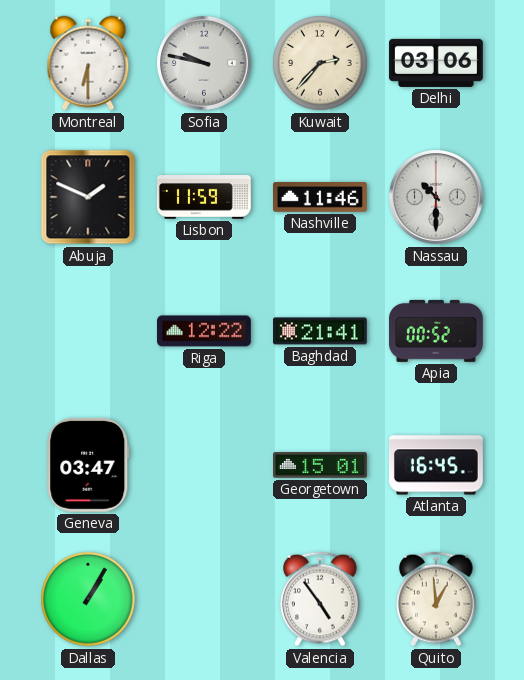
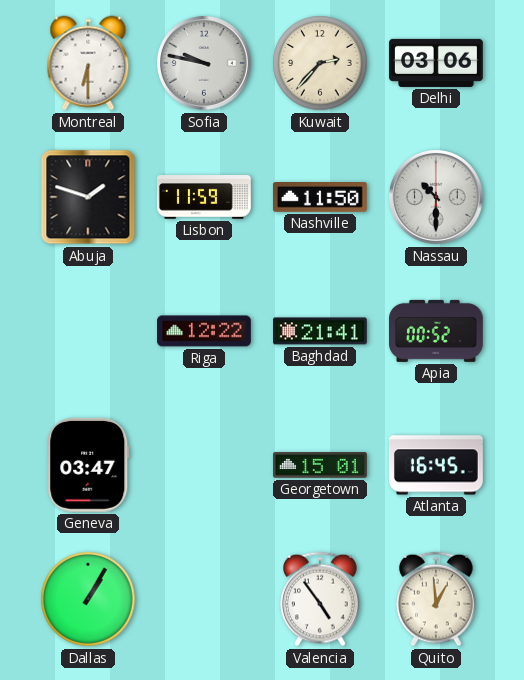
Abuja: 1:49 -> 1:48
Nashville: 11:46 -> 11:50
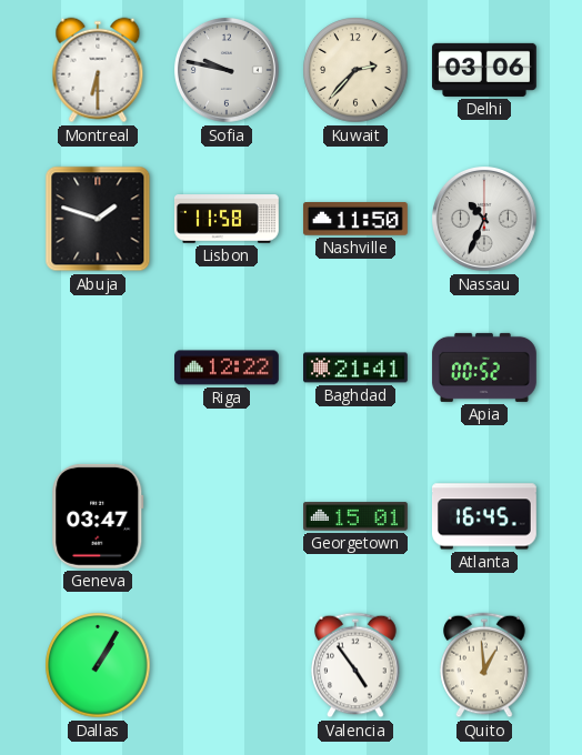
Lisbon: 11:59 -> 11:58
Nassau: 10:30 -> 10:34
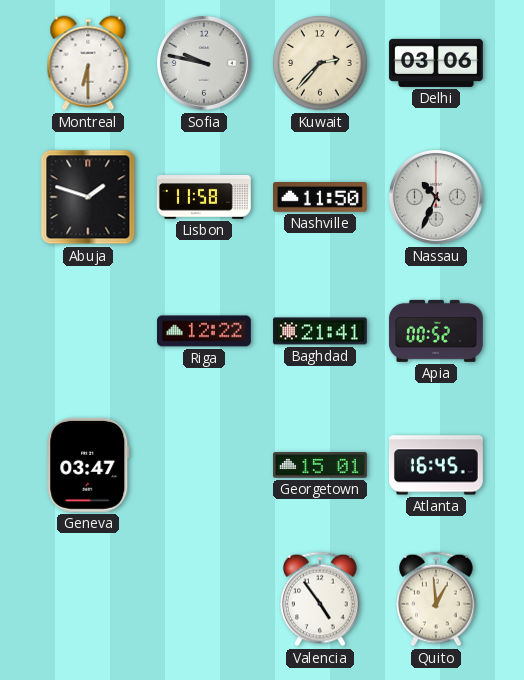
Dallas: 1:05 -> none
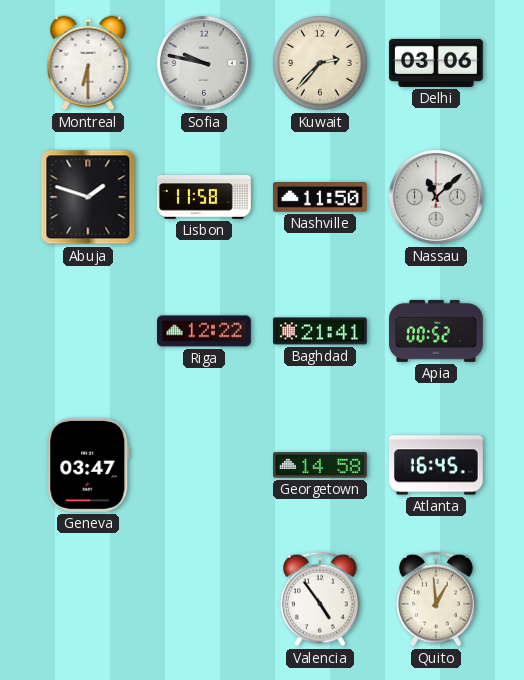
Nassau: 10:34 -> 11:08
Georgetown: 15:01 -> 14:58
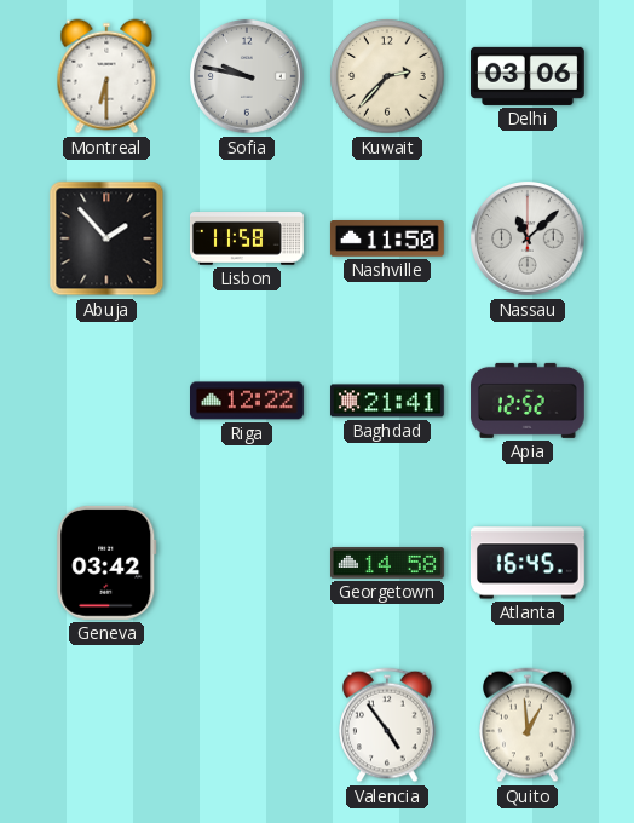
Abuja: 1:48 -> 1:53
Apia: 00:52 -> 12:52
Geneva: 03:47 -> 03:42
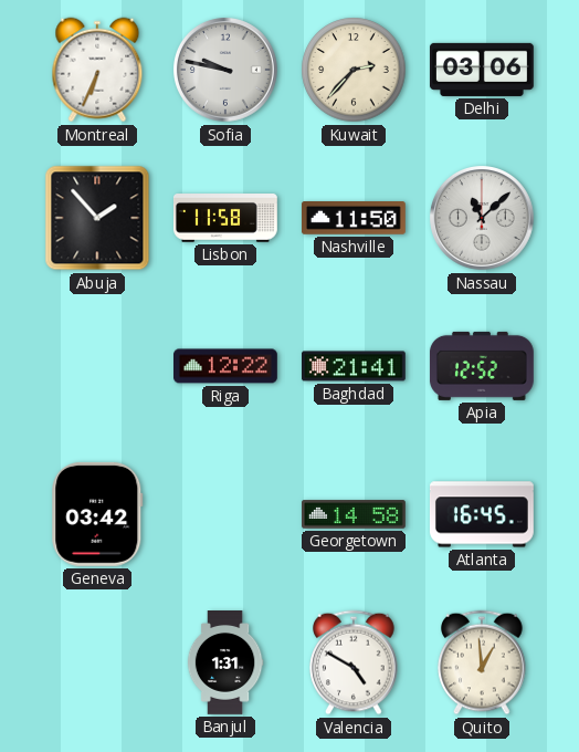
Montreal: 6:30 -> 6:34
Banjul: none -> 1:31
Valencia: 4:54 -> 4:50
